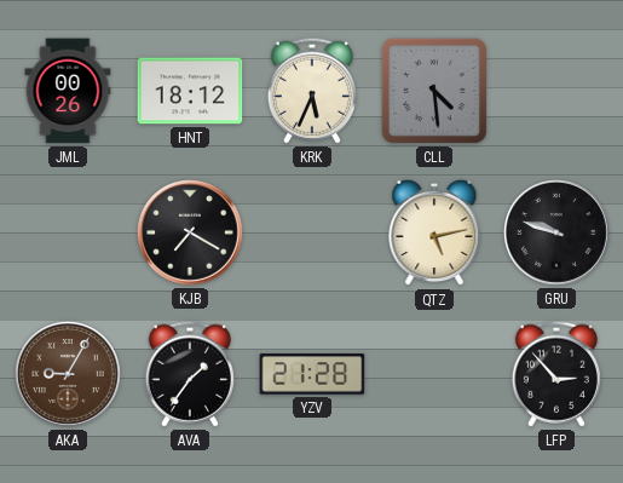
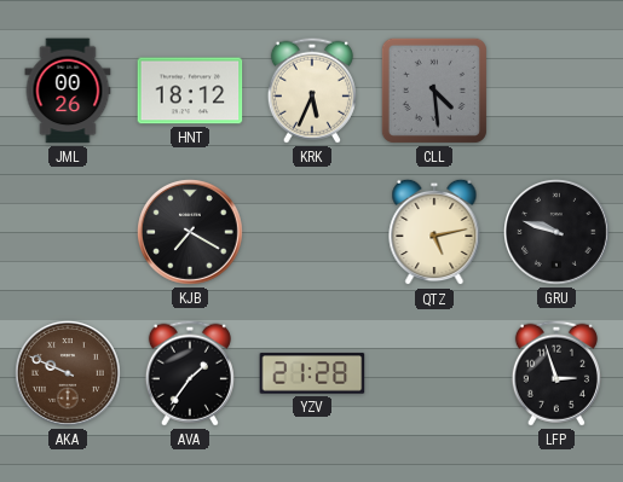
AKA: 9:05 -> 9:49
LFP: 2:53 -> 2:57
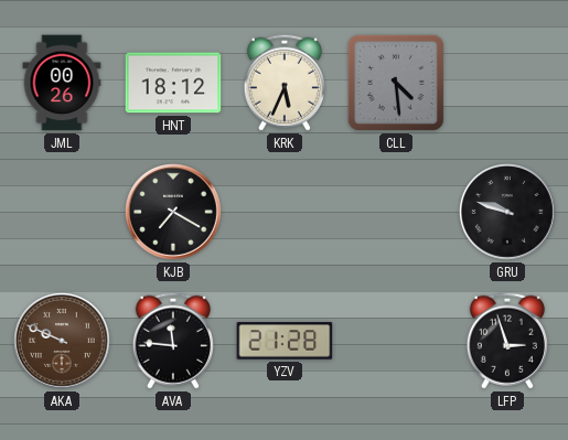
QTZ: 5:13 -> none
AVA: 1:36 -> 11:46
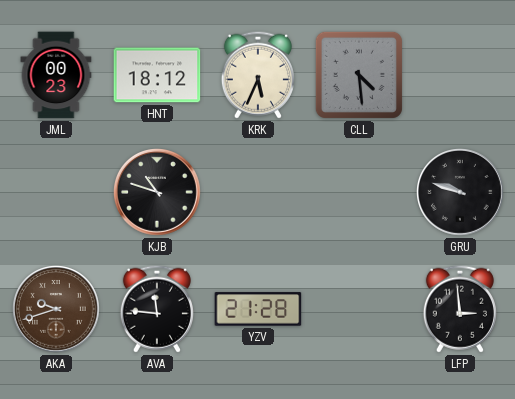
JML: 00:26 -> 00:23
KJB: 7:20 -> 10:48
AKA: 9:49 -> 9:42
LFP: 2:57 -> 2:59
